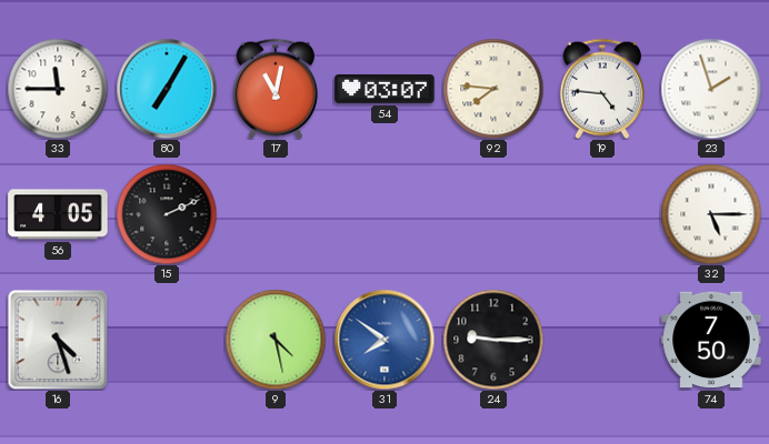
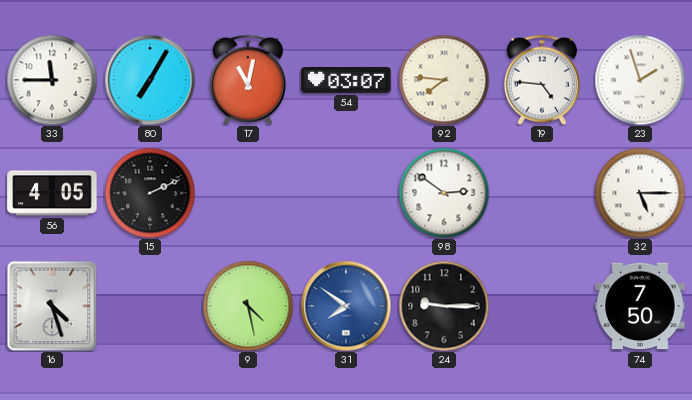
98: none -> 2:51
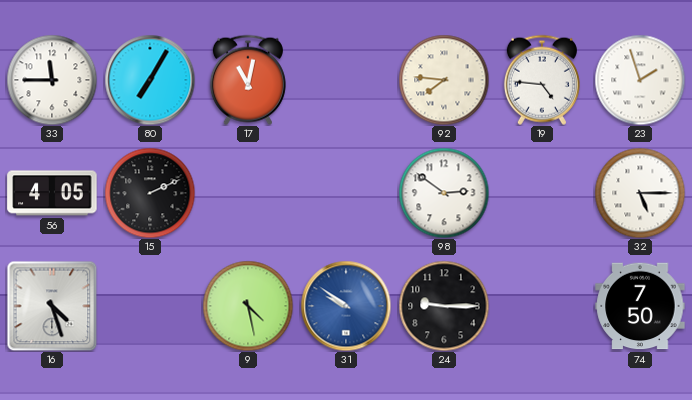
54: 03:07 -> none
31: 7:51 -> 9:51
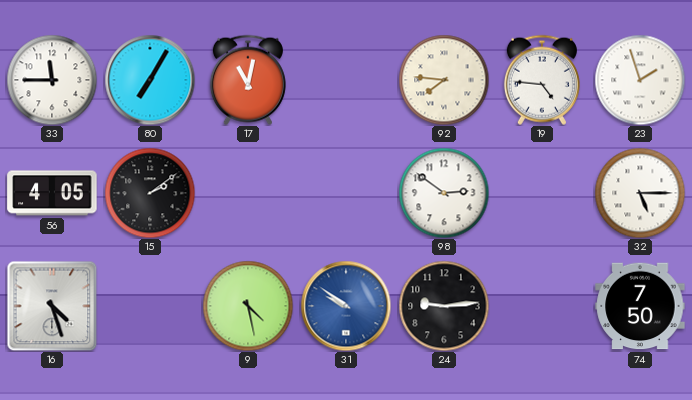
15: 2:11 -> 2:09
24: 9:15 -> 9:14
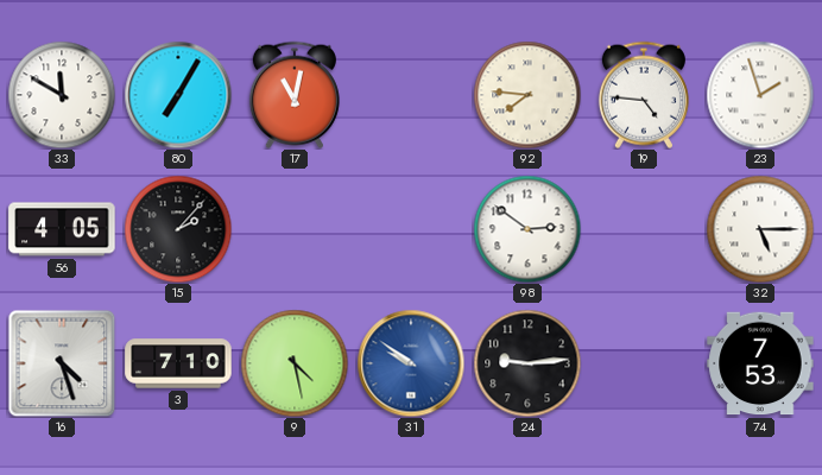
33: 11:45 -> 11:50
15: 2:09 -> 2:07
3: none -> 7:10
74: 7:50 -> 7:53
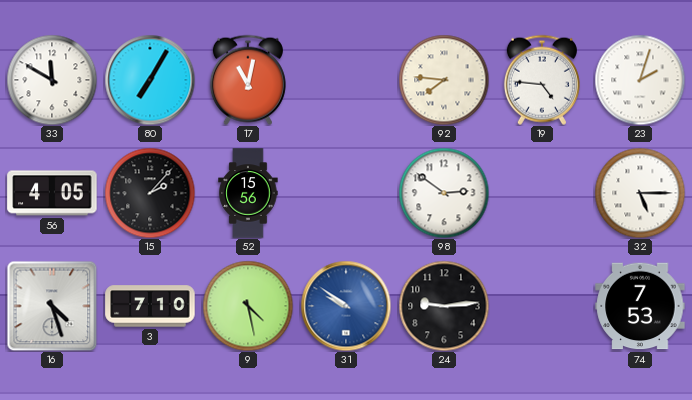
23: 1:57 -> 2:03
52: none -> 15:56
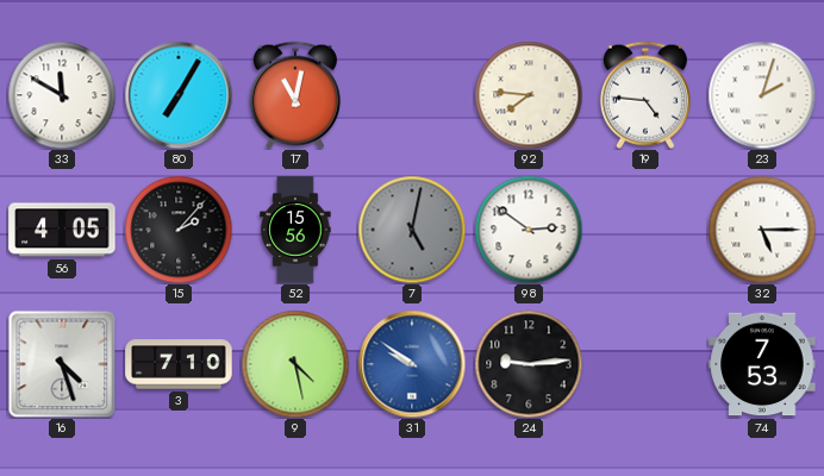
7: none -> 5:02
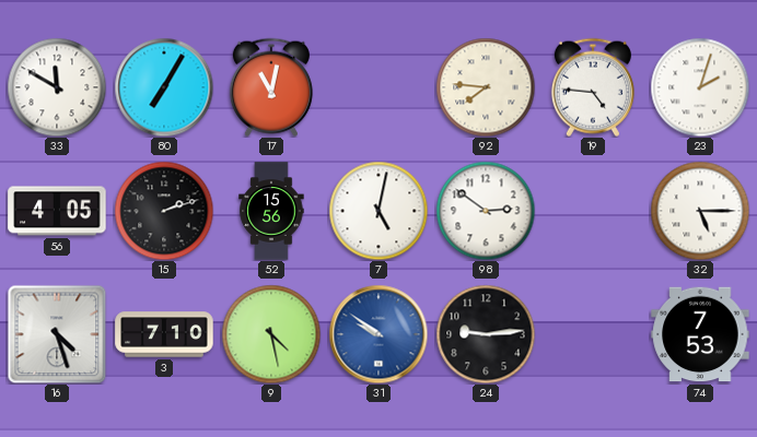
15: 2:07 -> 2:12
7 dial: grey -> white
